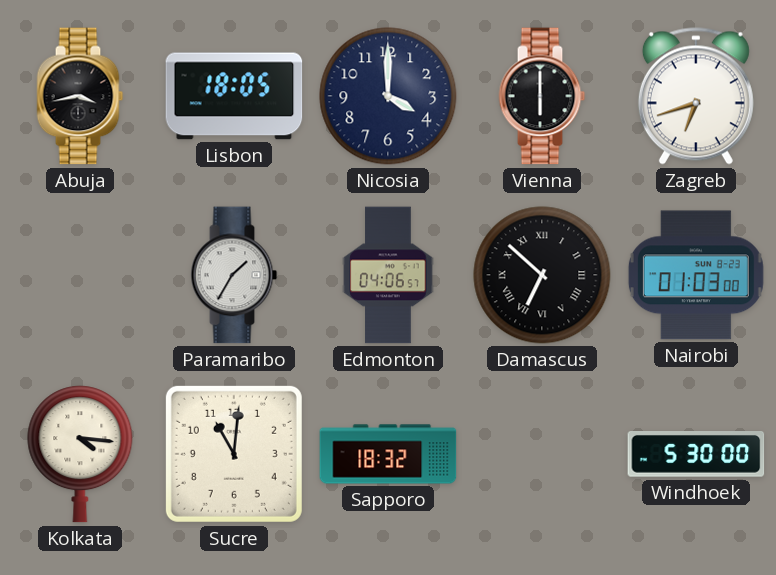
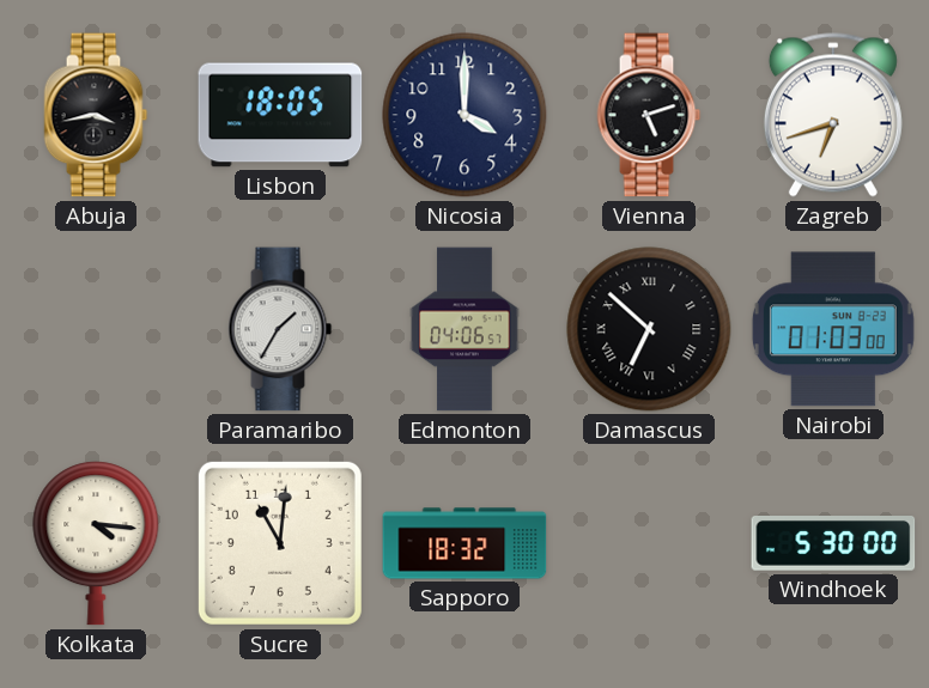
Vienna: 6:00 -> 5:12
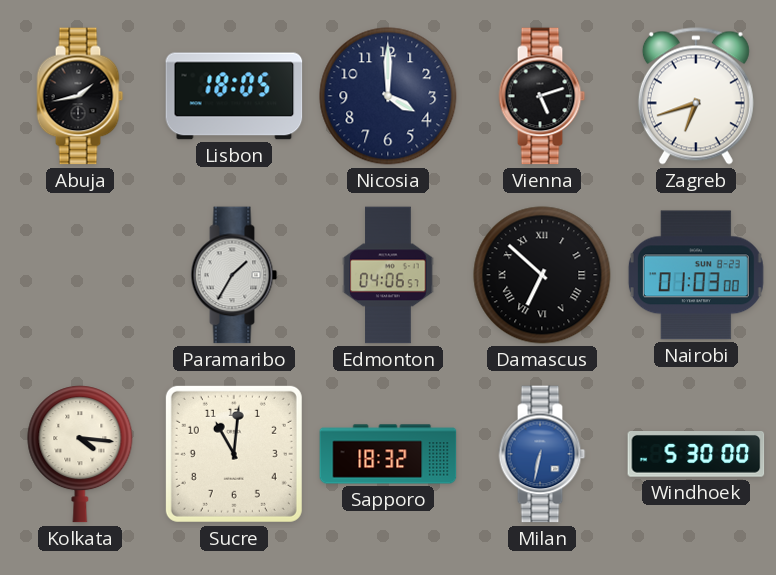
Abuja: 3:43 -> 1:43
Milan: none -> 6:32
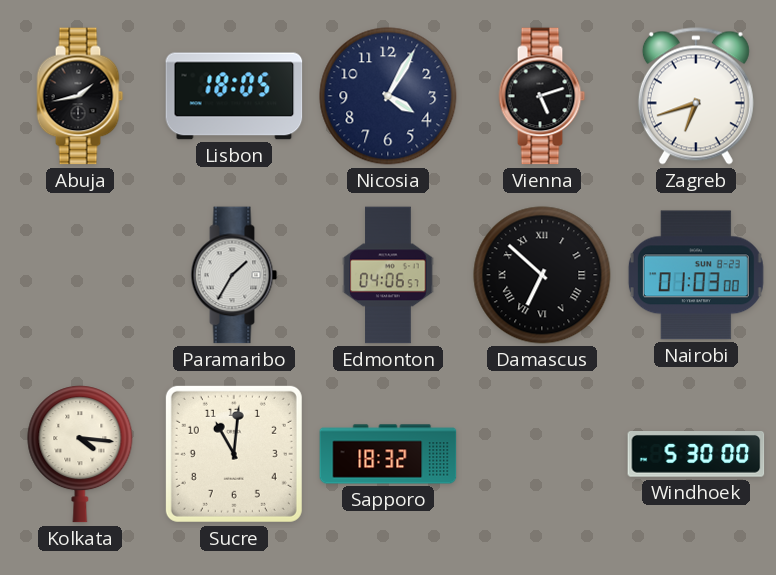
Nicosia: 4:00 -> 4:05
Milan: 6:32 -> none
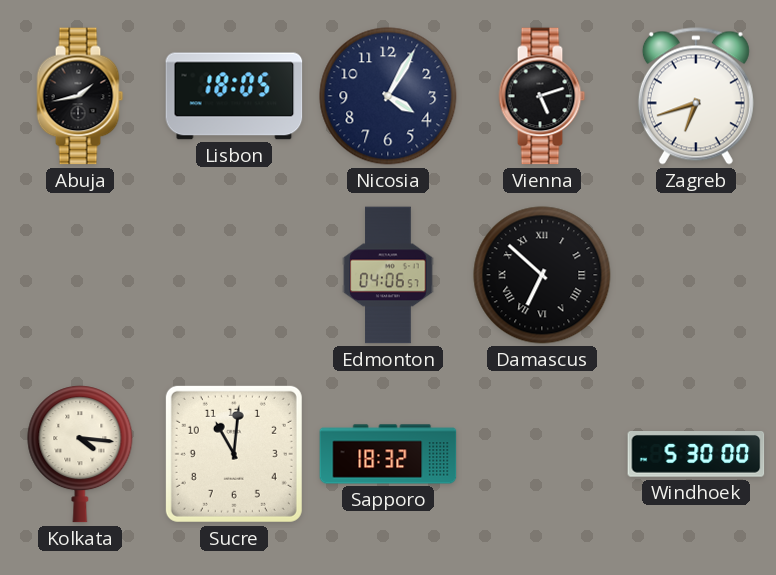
Paramaribo: 1:35 -> none
Nairobi: 01:03 -> none
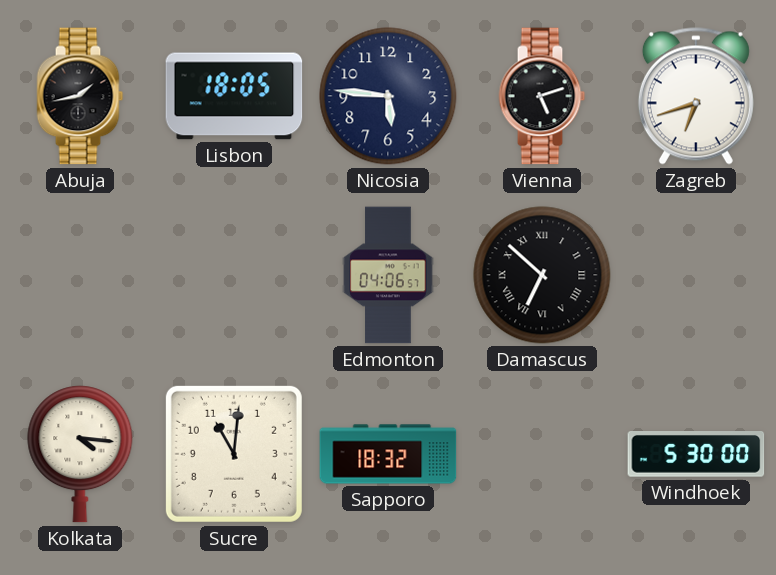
Nicosia: 4:05 -> 5:46
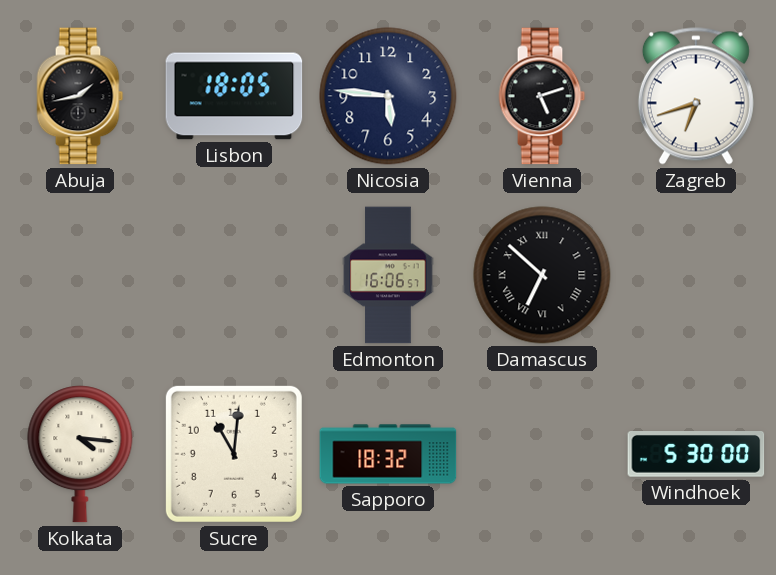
Edmonton: 04:06 -> 16:06
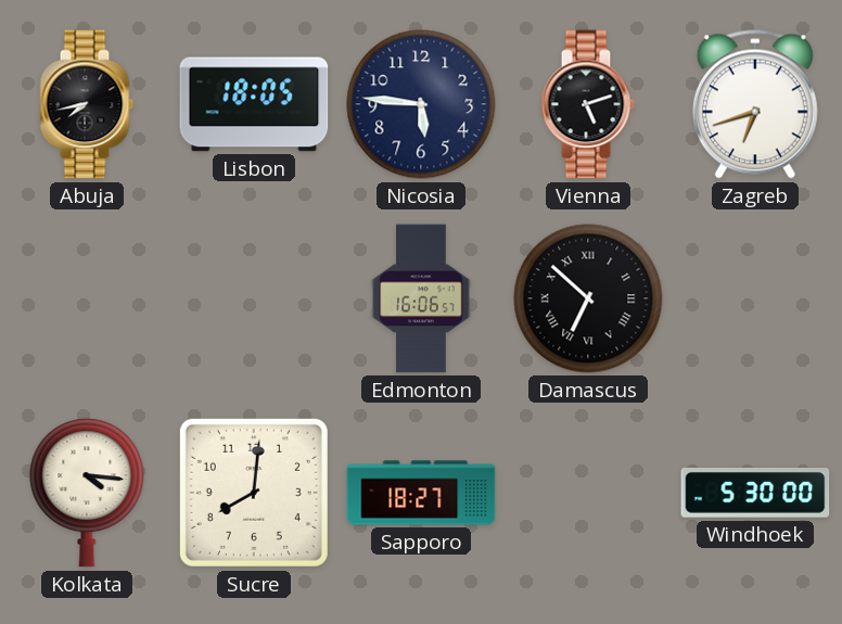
Abuja: 1:43 -> 7:43
Sucre: 11:01 -> 8:01
Sapporo: 18:32 -> 18:27
